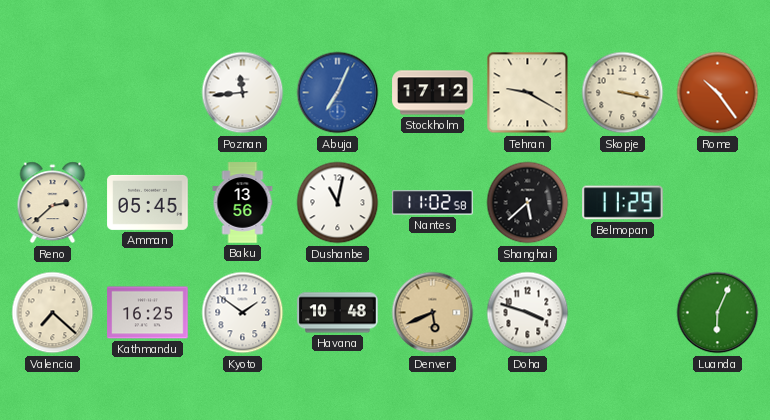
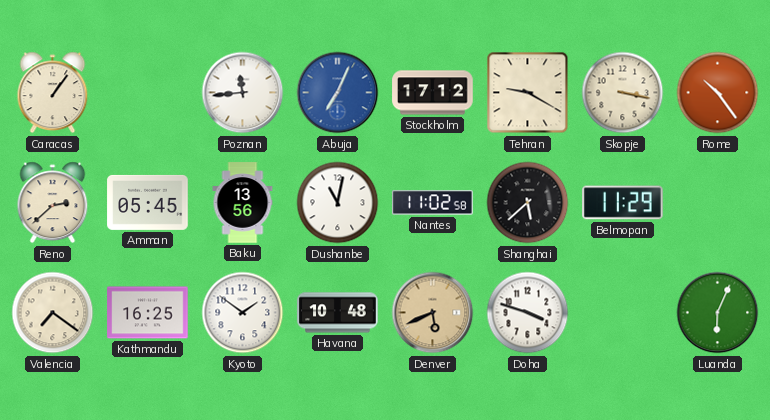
Caracas: none -> 1:06
Valencia: 7:22 -> 7:21
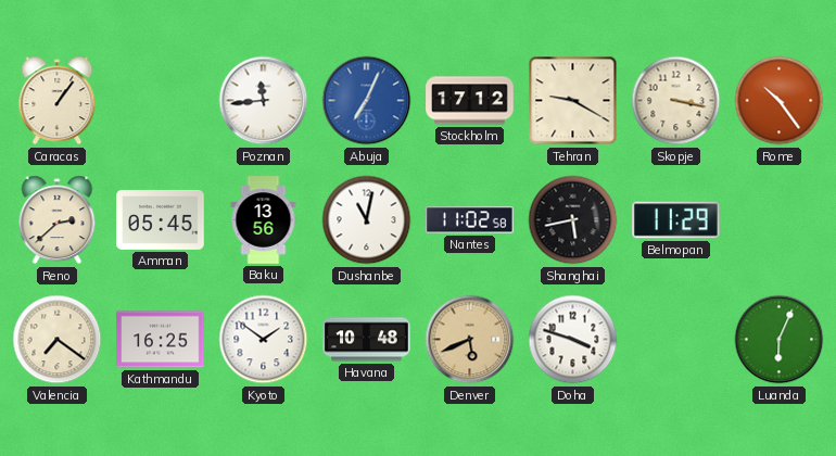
Shanghai: 5:38 -> 5:43
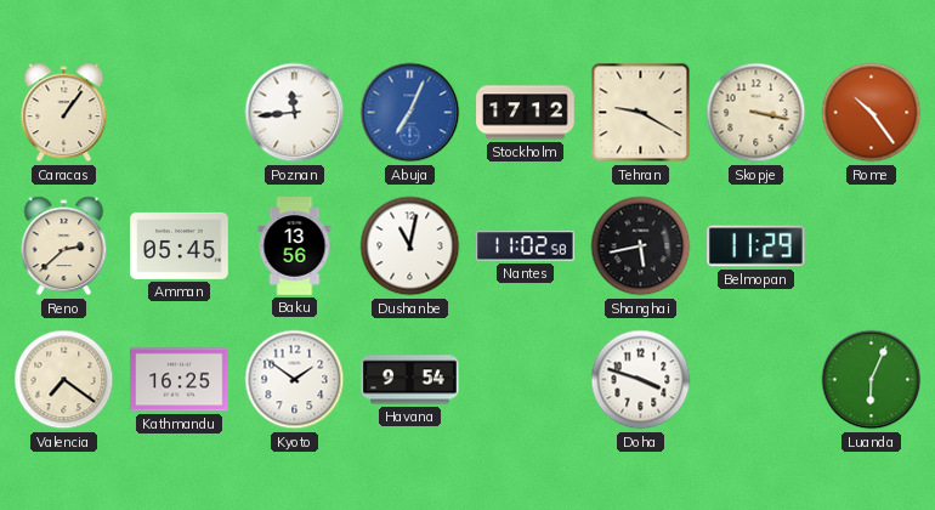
Havana: 10:48 -> 9:54
Denver: 5:41 -> none
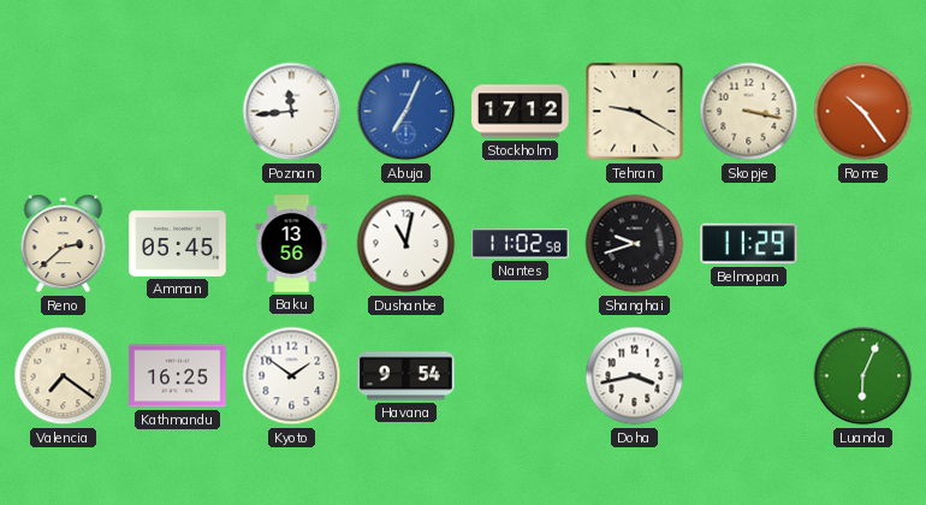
Caracas: 1:06 -> none
Shanghai: 5:43 -> 9:42
Doha: 3:48 -> 3:43
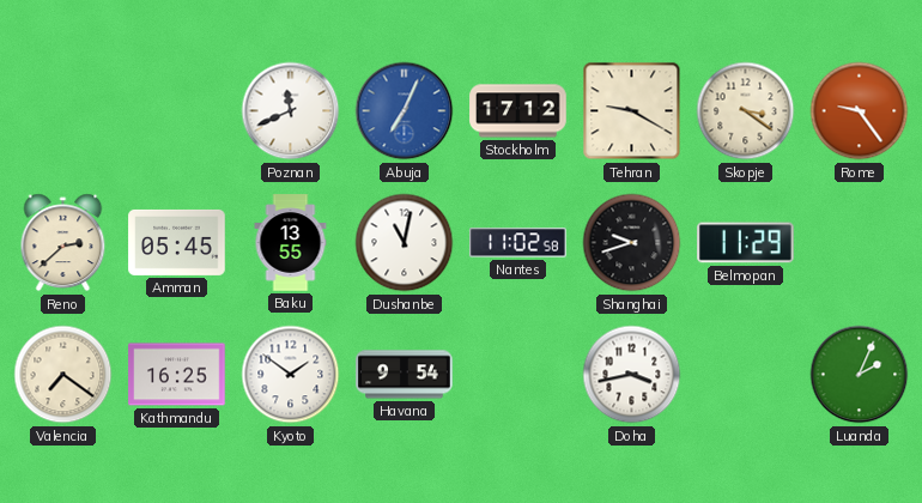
Poznan: 11:44 -> 11:41
Skopje: 3:17 -> 3:21
Rome: 10:24 -> 9:24
Baku: 13:56 -> 13:55
Luanda: 6:04 -> 2:04
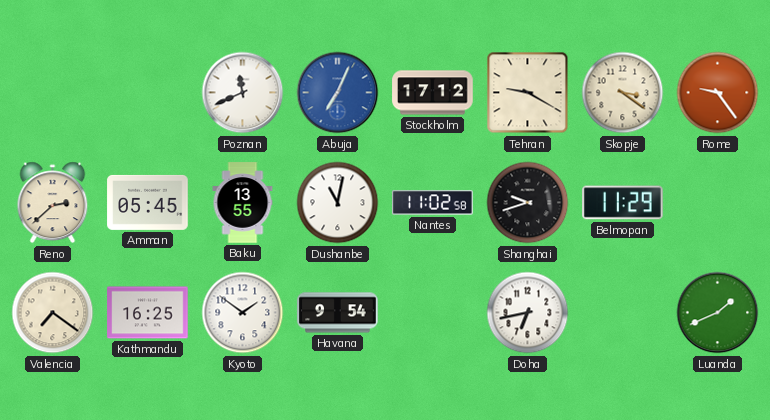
Doha: 3:43 -> 6:43
Luanda: 2:04 -> 1:41
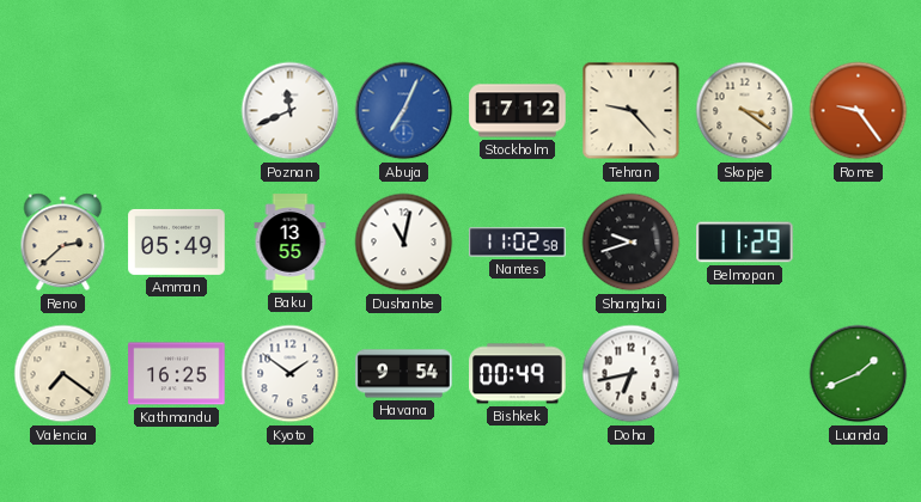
Tehran: 9:20 -> 9:23
Amman: 05:45 -> 05:49
Bishkek: none -> 00:49
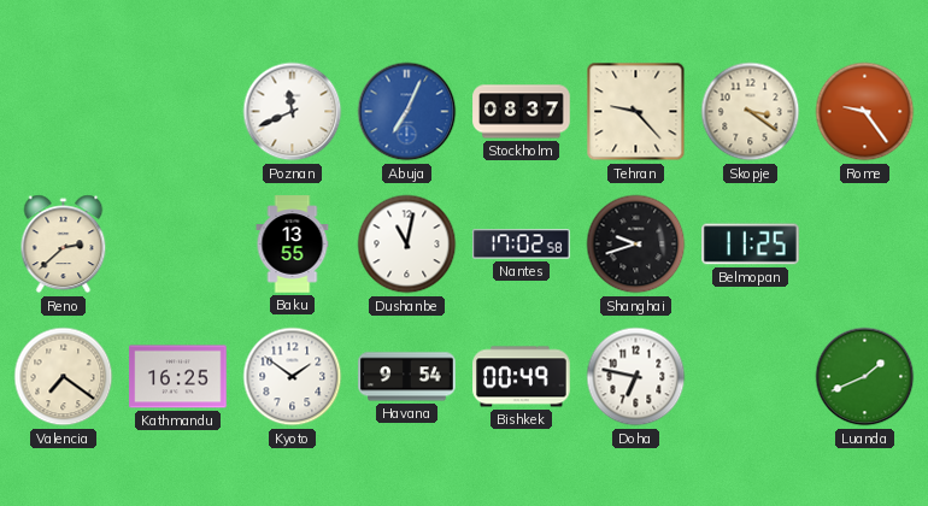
Stockholm: 17:12 -> 08:37
Amman: 05:49 -> none
Nantes: 11:02 -> 17:02
Belmopan: 11:29 -> 11:25
Doha: 6:43 -> 6:47
